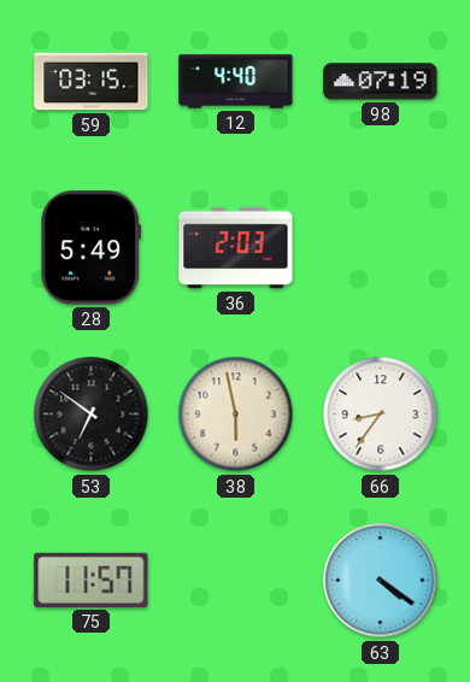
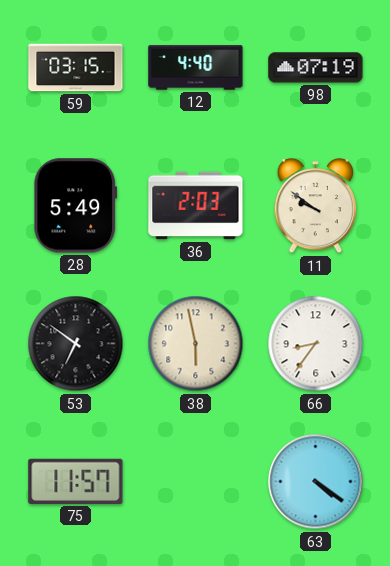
11: none -> 9:51
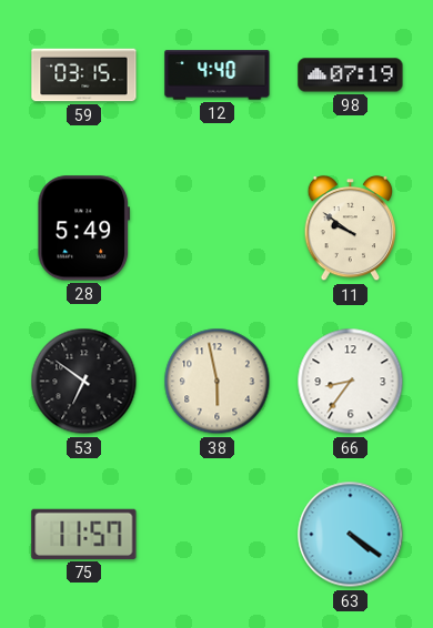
36: 2:03 -> none
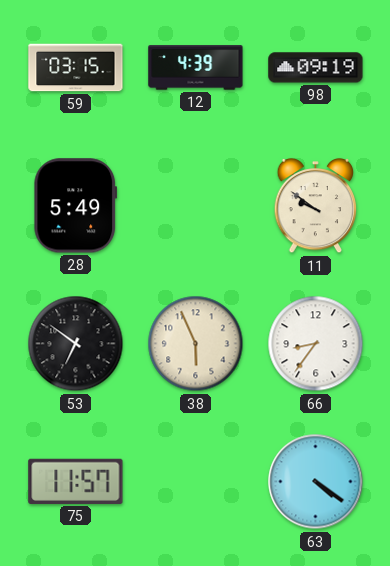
12: 4:40 -> 4:39
98: 07:19 -> 09:19
38: 5:58 -> 5:56
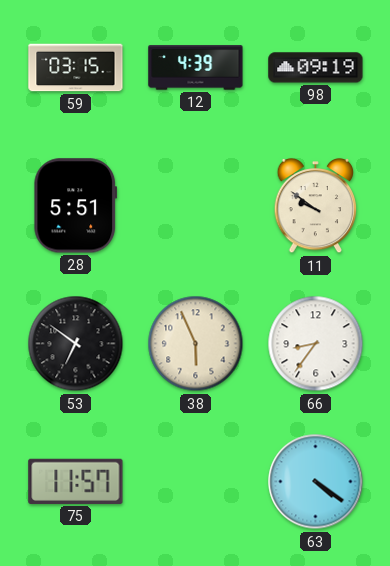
28: 5:49 -> 5:51
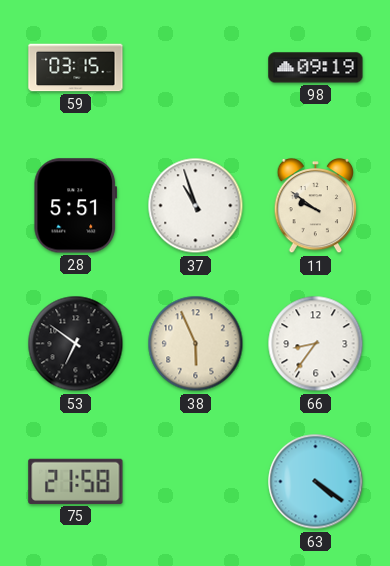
12: 4:39 -> none
37: none -> 10:57
75: 11:57 -> 21:58
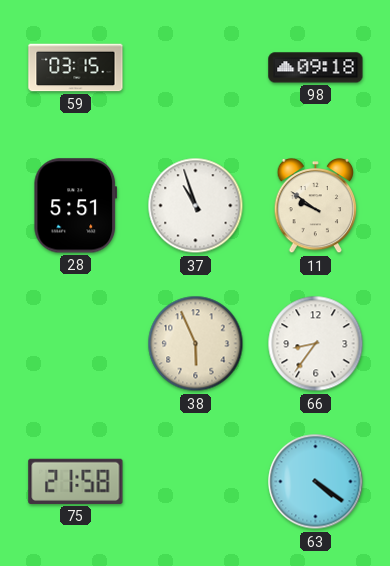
98: 09:19 -> 09:18
53: 6:51 -> none
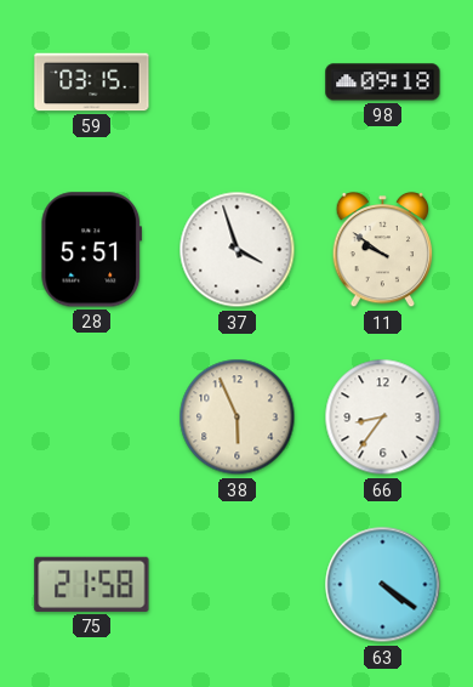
37: 10:57 -> 3:57
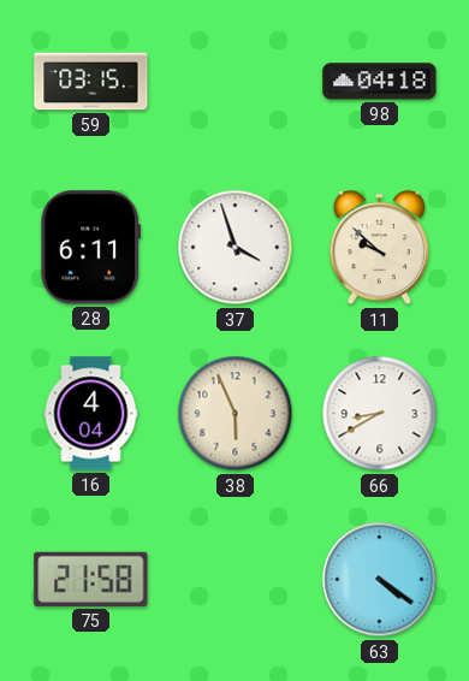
98: 09:18 -> 04:18
28: 5:51 -> 6:11
11: 9:51 -> 9:52
16: none -> 4:04
66: 8:36 -> 8:40
